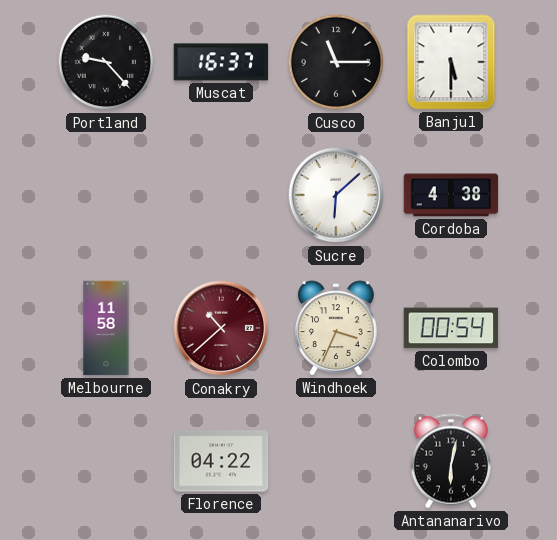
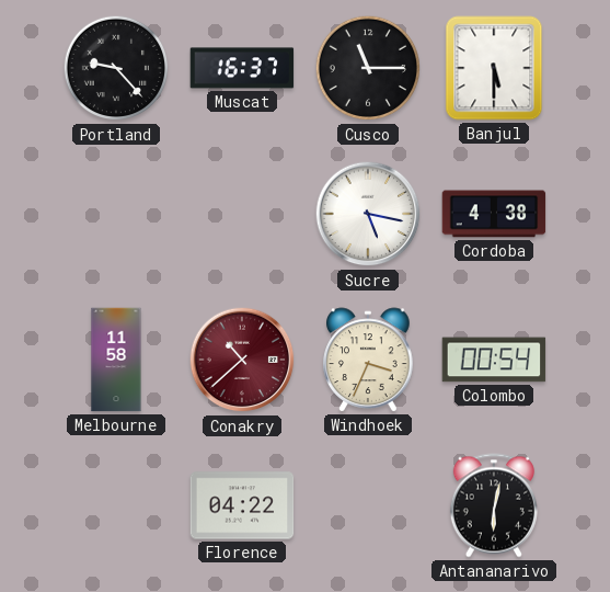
Sucre: 6:08 -> 5:17
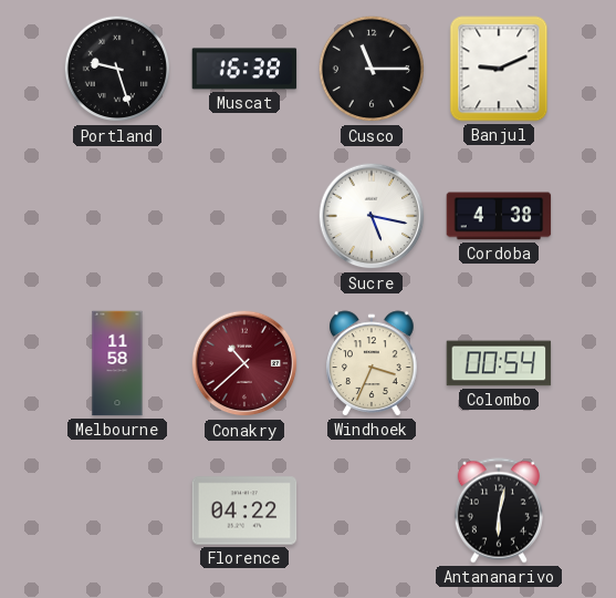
Portland: 9:23 -> 9:27
Muscat: 16:37 -> 16:38
Banjul: 5:30 -> 9:11
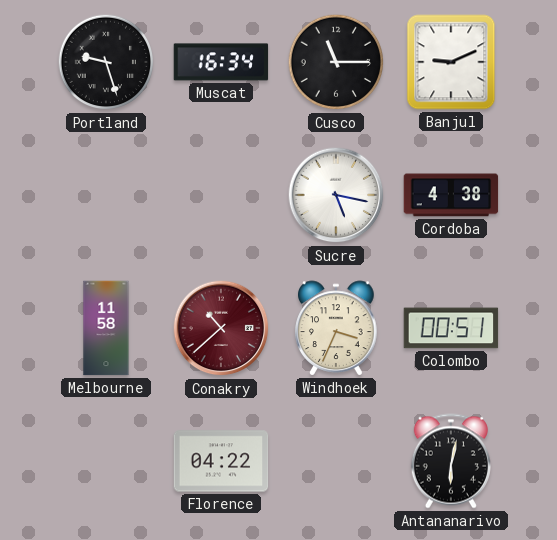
Muscat: 16:38 -> 16:34
Colombo: 00:54 -> 00:51
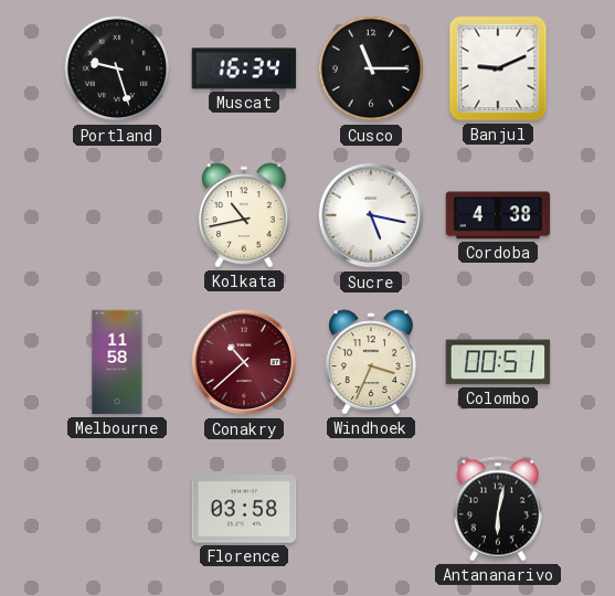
Kolkata: none -> 10:43
Florence: 04:22 -> 03:58
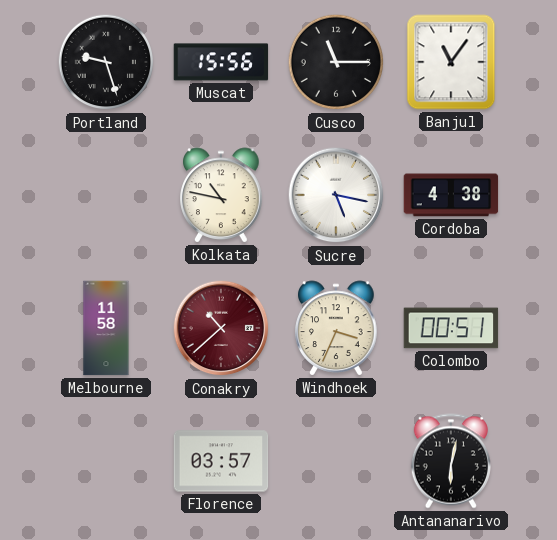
Muscat: 16:34 -> 15:56
Banjul: 9:11 -> 11:06
Kolkata: 10:43 -> 10:47
Florence: 03:58 -> 03:57
